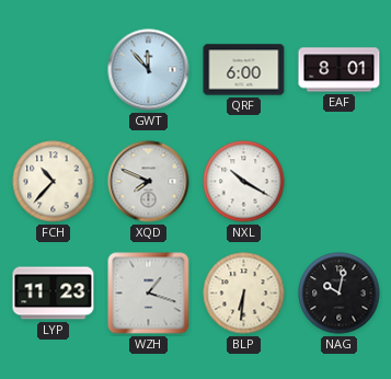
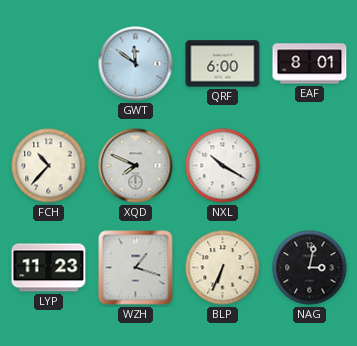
GWT: 11:53 -> 11:51
BLP: 6:31 -> 6:34
NAG: 10:02 -> 3:02
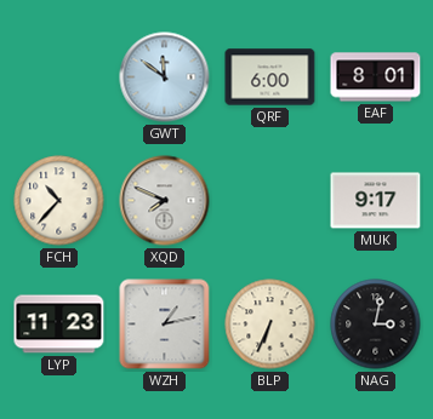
NXL: 10:20 -> none
MUK: none -> 9:17
WZH: 1:18 -> 1:13
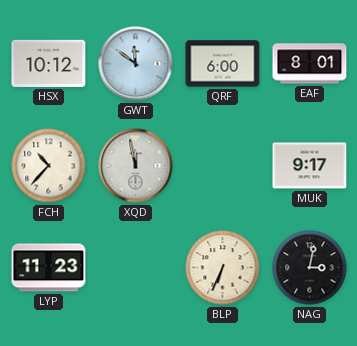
HSX: none -> 10:12
XQD: 7:49 -> 11:58
WZH: 1:13 -> none
